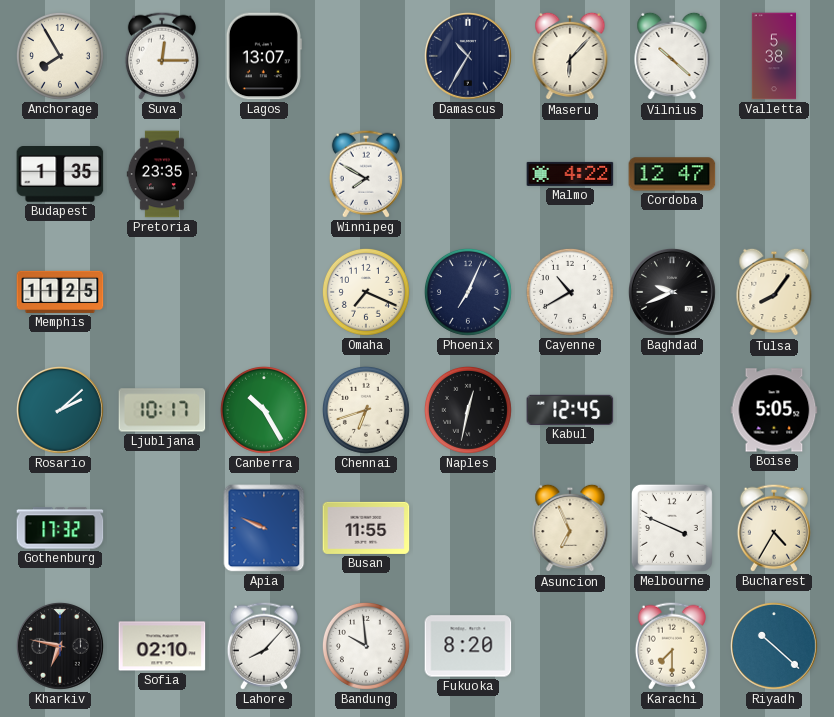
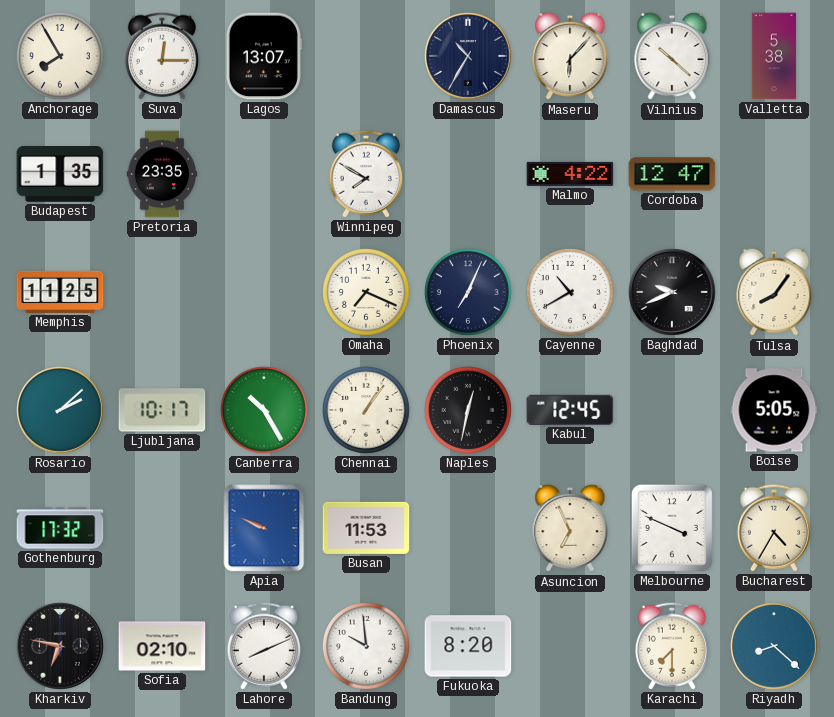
Chennai: 6:42 -> 1:06
Busan: 11:55 -> 11:53
Lahore: 8:07 -> 8:11
Riyadh: 10:22 -> 8:22
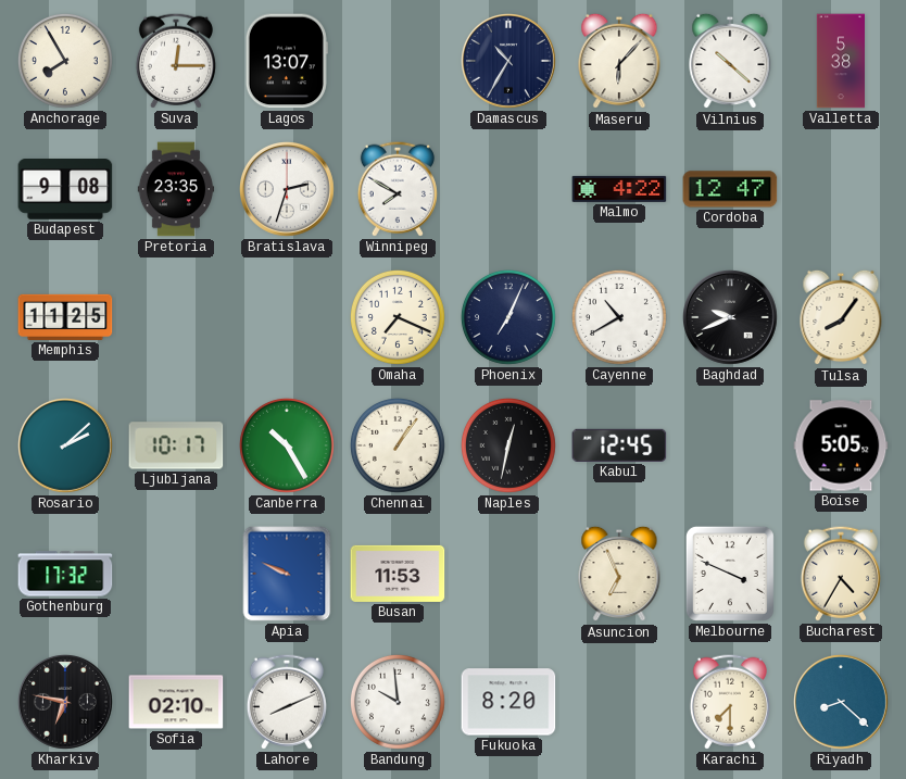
Budapest: 1:35 -> 9:08
Bratislava: none -> 2:33
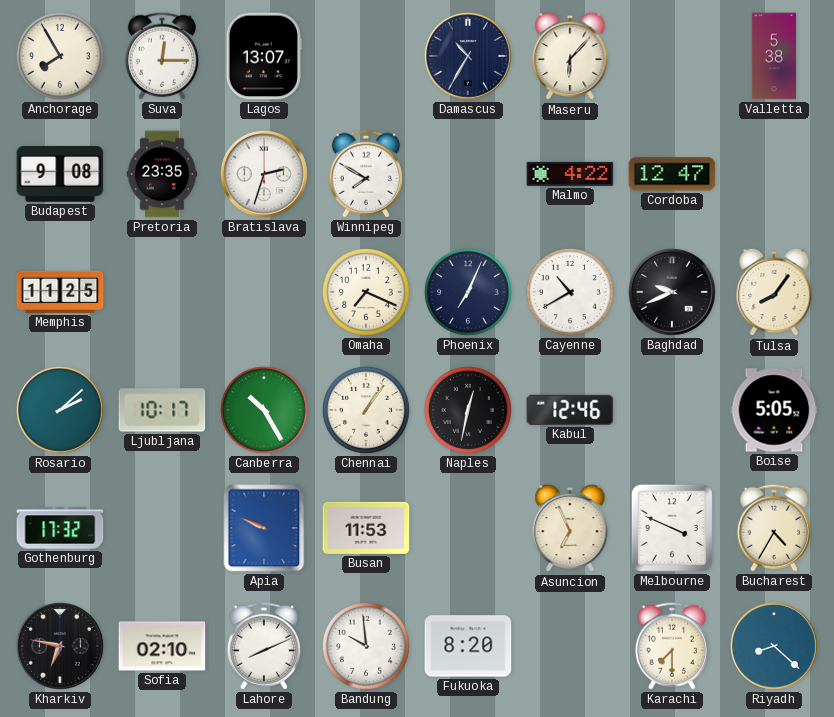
Vilnius: 10:22 -> none
Kabul: 12:45 -> 12:46
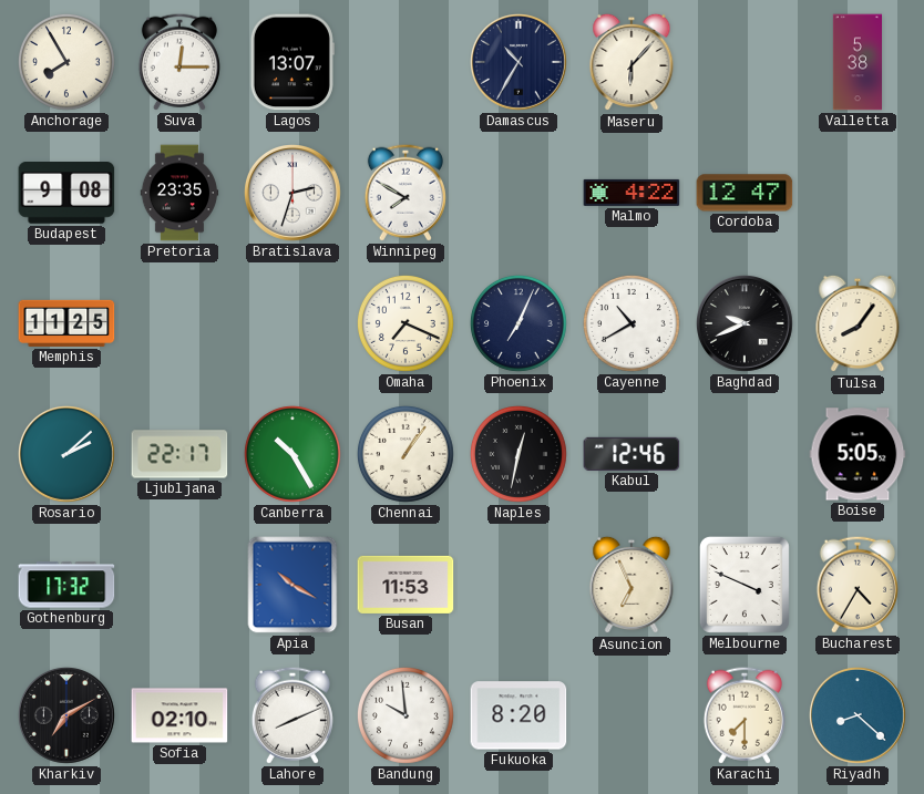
Ljubljana: 10:17 -> 22:17
Apia: 9:49 -> 10:20
Kharkiv: 6:47 -> 7:10
